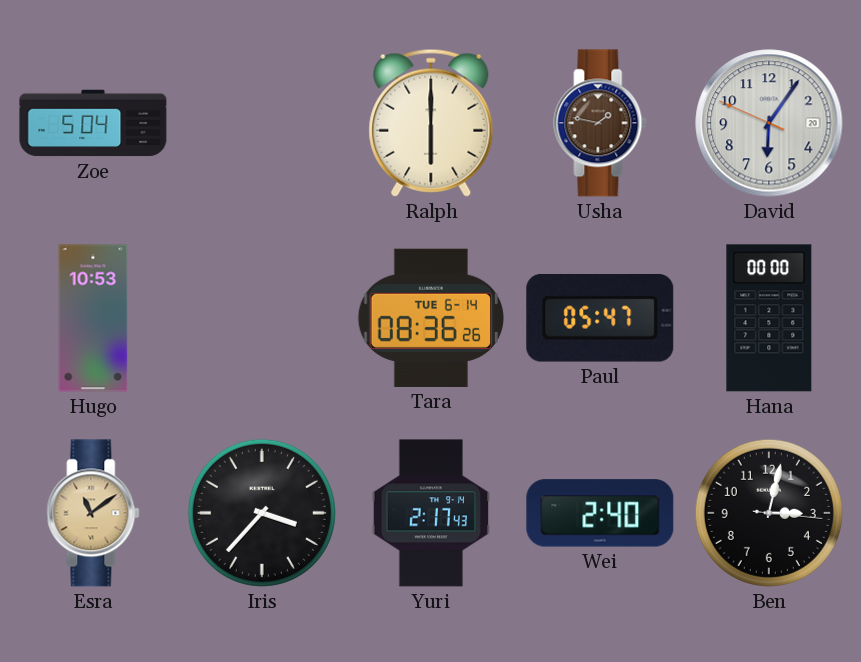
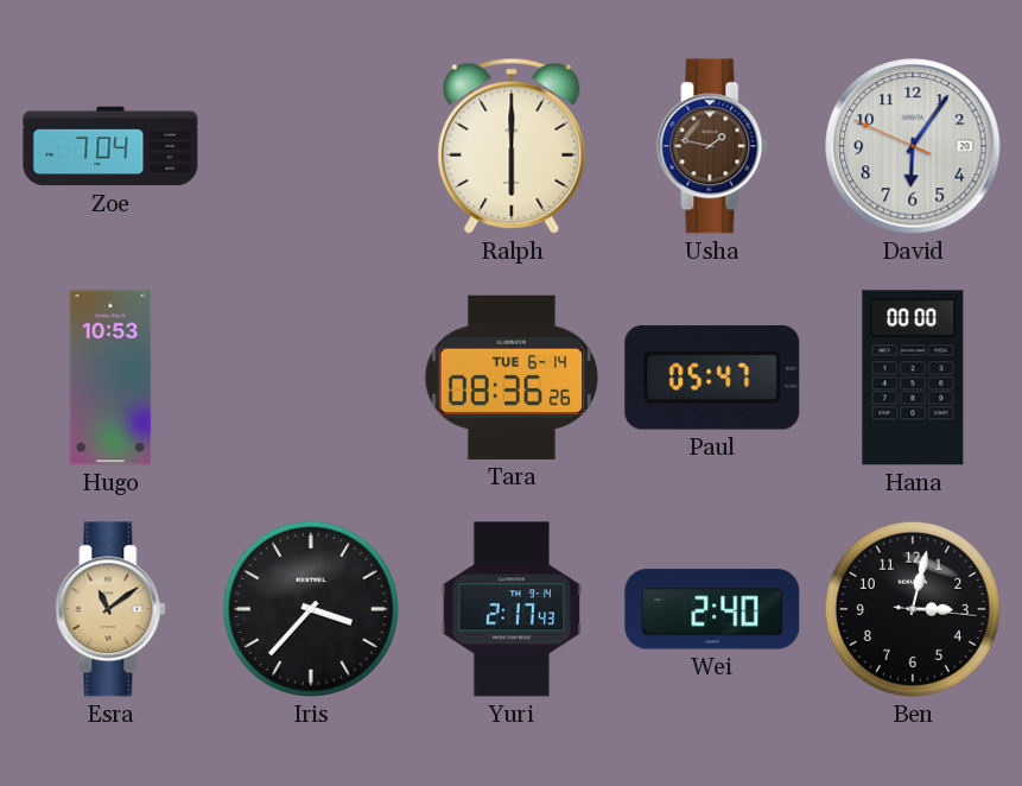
Zoe: 5:04 -> 7:04
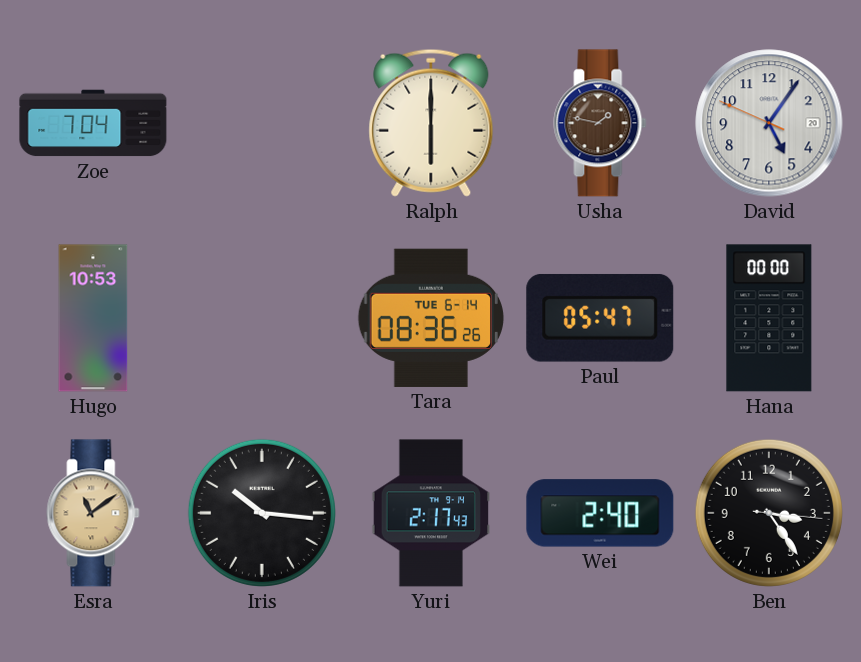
David: 6:05 -> 5:05
Iris: 3:37 -> 10:16
Ben: 3:02 -> 3:24
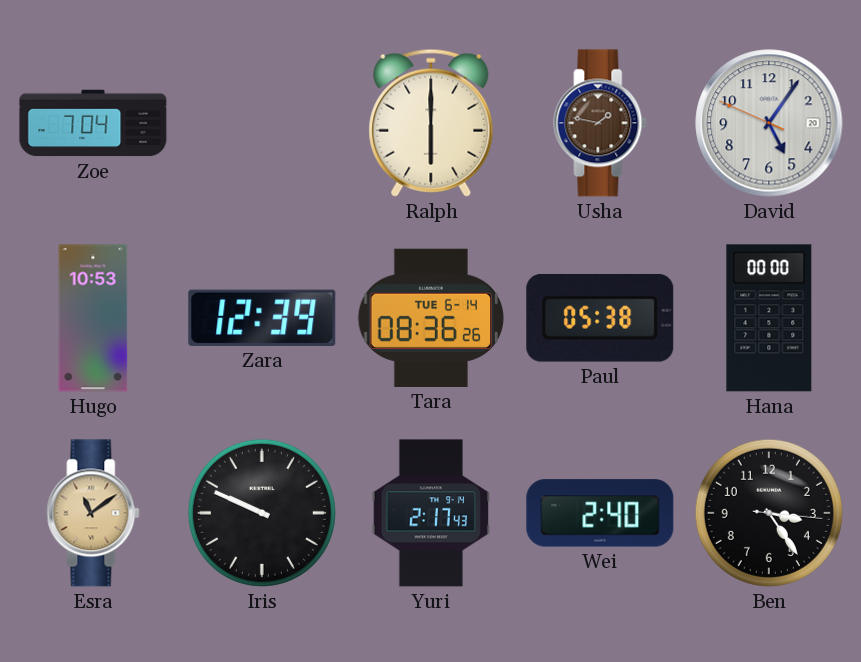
Zara: none -> 12:39
Paul: 05:47 -> 05:38
Iris: 10:16 -> 9:49
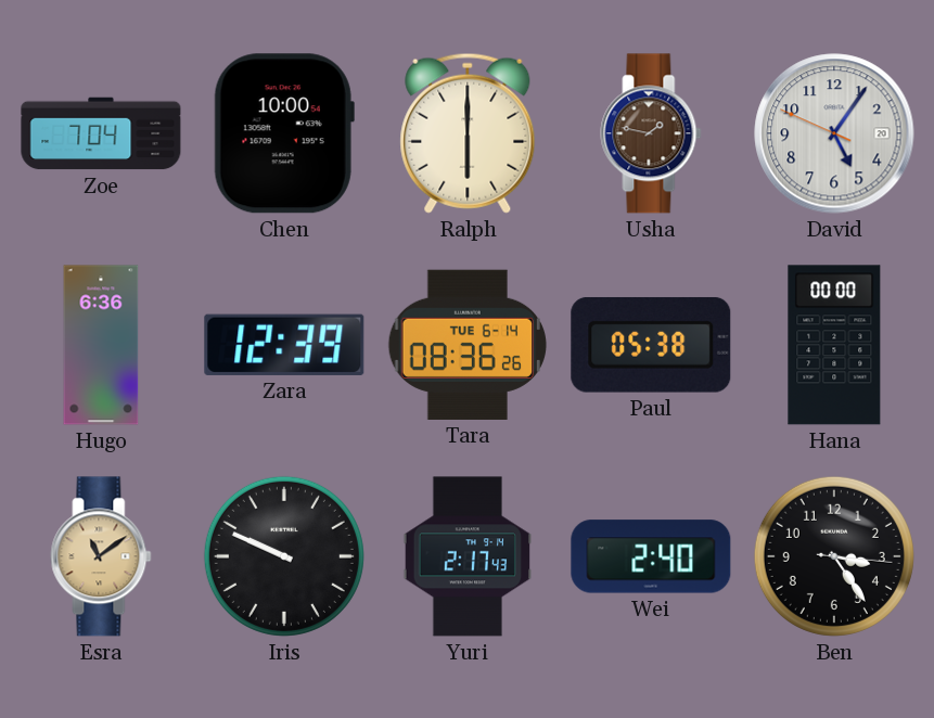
Chen: none -> 10:00
Hugo: 10:53 -> 6:36
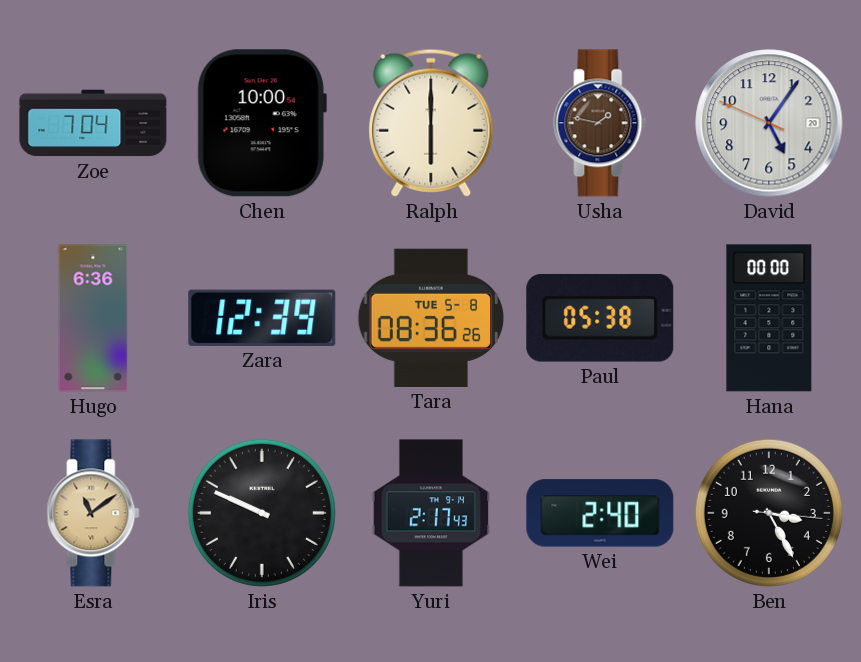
Tara date: TUE 6-14 -> TUE 5-8
Ben: 3:24 -> 3:25
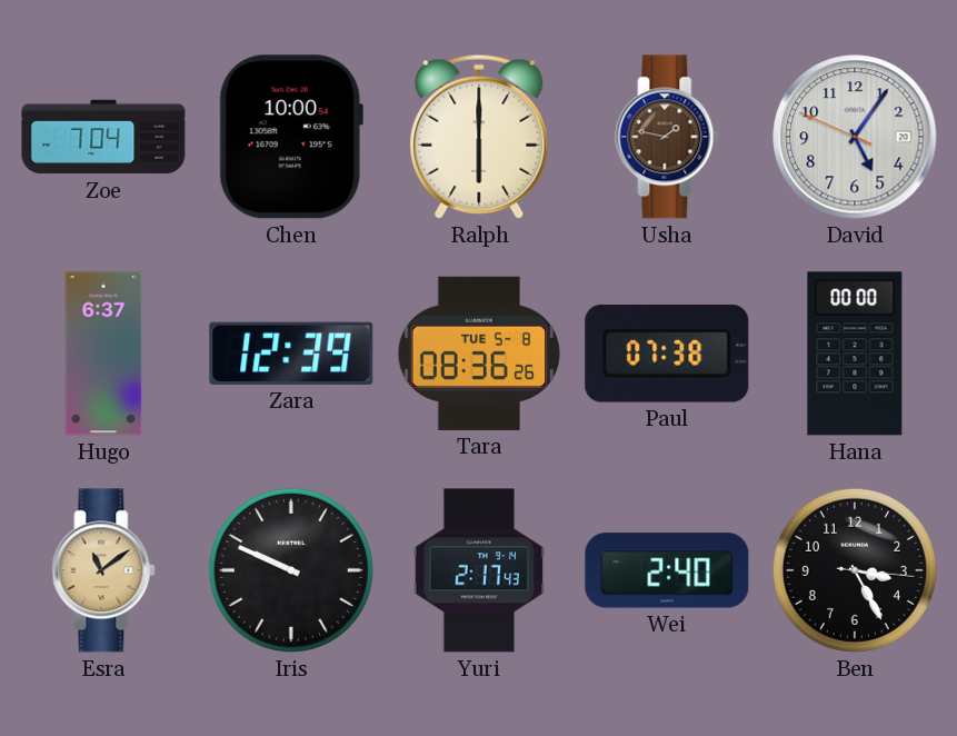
Hugo: 6:36 -> 6:37
Paul: 05:38 -> 07:38
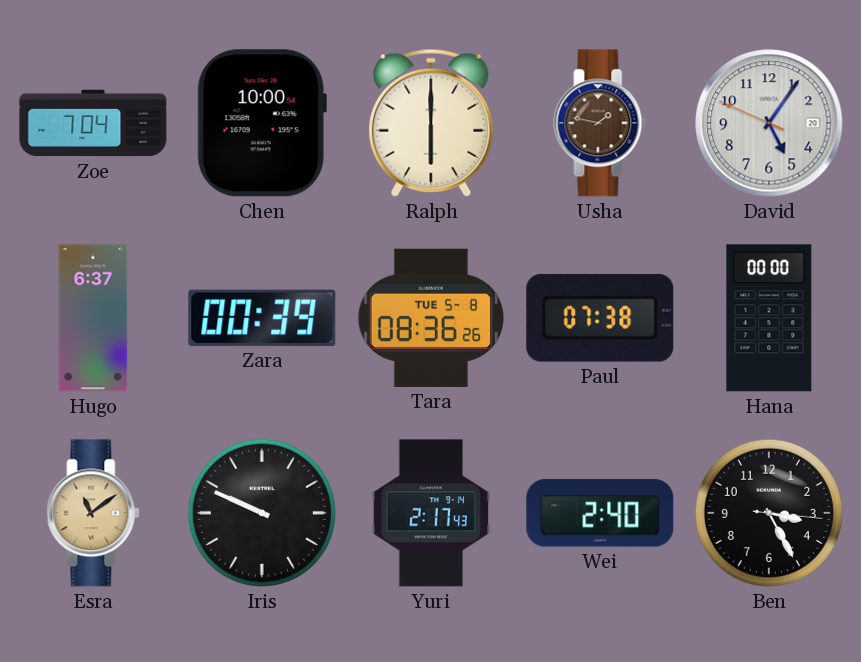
Zara: 12:39 -> 00:39
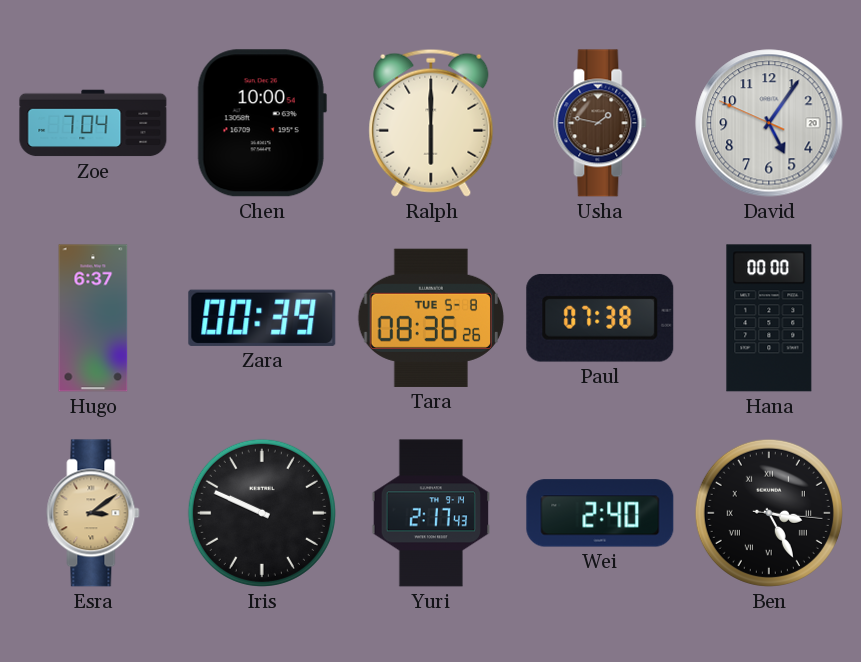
Esra: 11:09 -> 3:09
Ben numerals: Arabic -> Roman
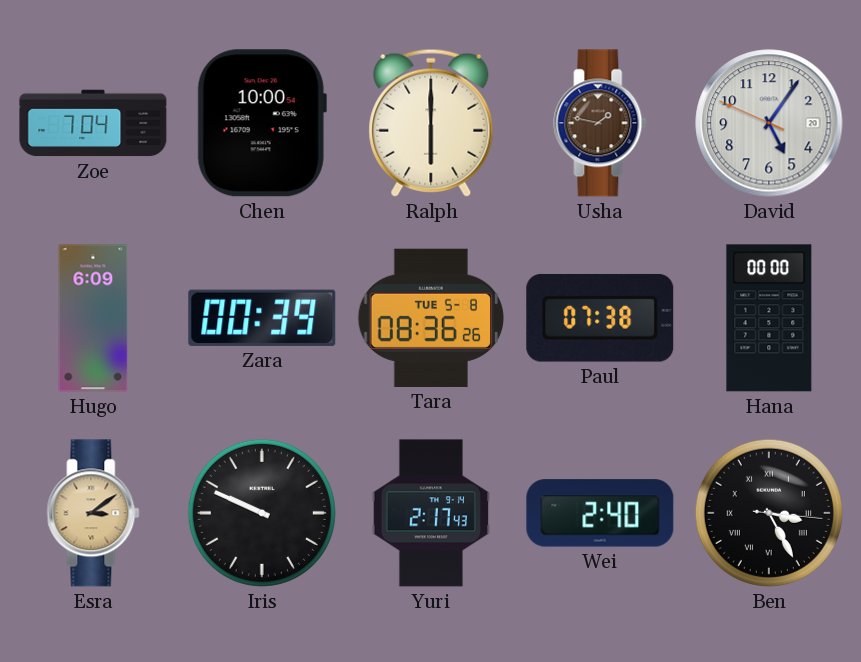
Hugo: 6:37 -> 6:09
